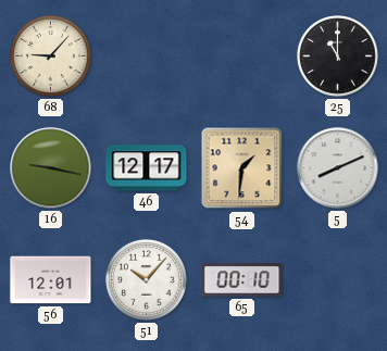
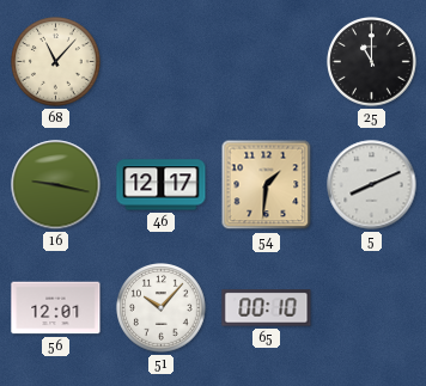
68: 9:07 -> 11:07
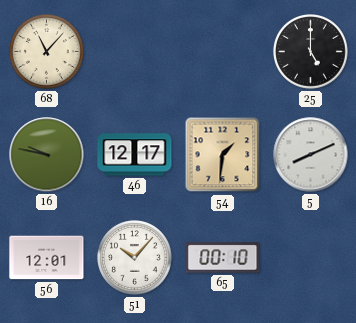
25: 11:00 -> 5:00
16: 9:17 -> 9:47
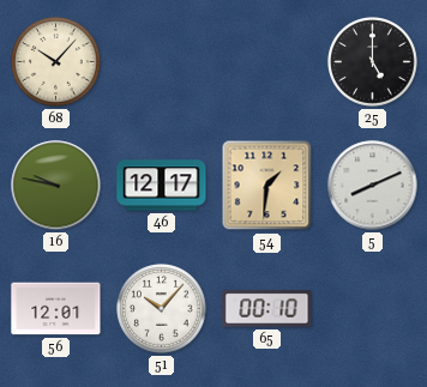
68: 11:07 -> 10:07
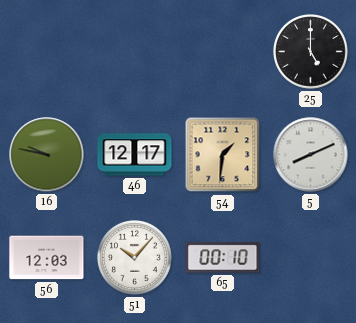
68: 10:07 -> none
56: 12:01 -> 12:03
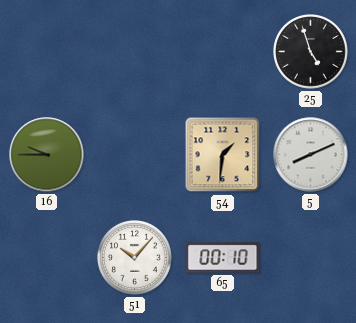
25: 5:00 -> 4:57
16: 9:47 -> 9:45
46: 12:17 -> none
56: 12:03 -> none
